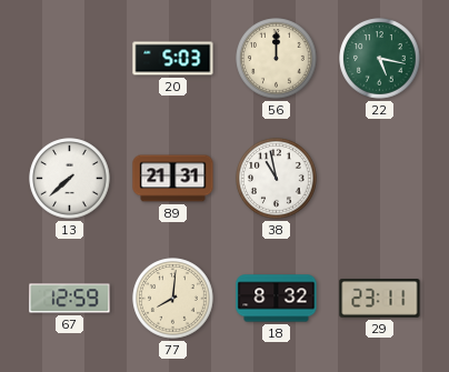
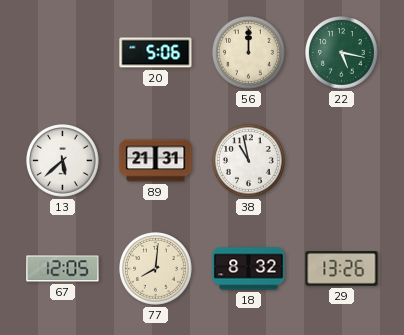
20: 5:03 -> 5:06
13: 7:38 -> 5:38
67: 12:59 -> 12:05
29: 23:11 -> 13:26
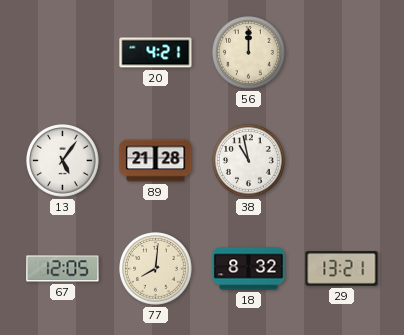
20: 5:06 -> 4:21
22: 5:17 -> none
13: 5:38 -> 5:06
89: 21:31 -> 21:28
29: 13:26 -> 13:21
